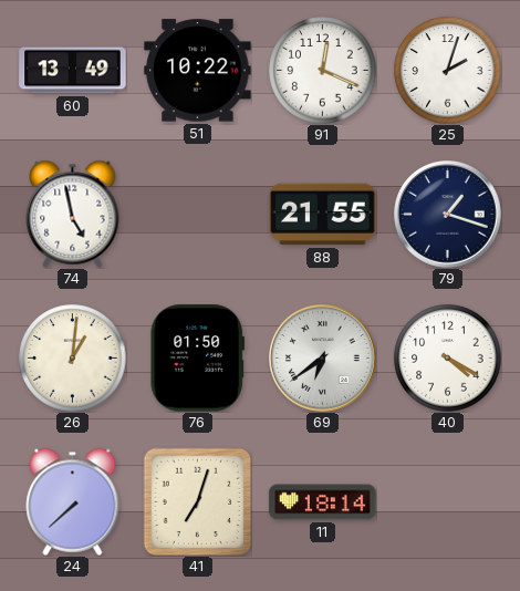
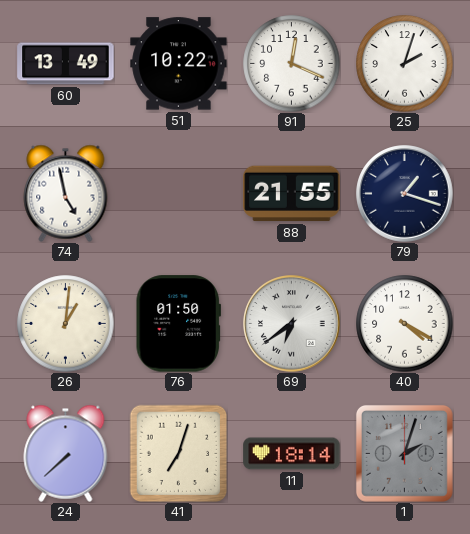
1: none -> 2:03
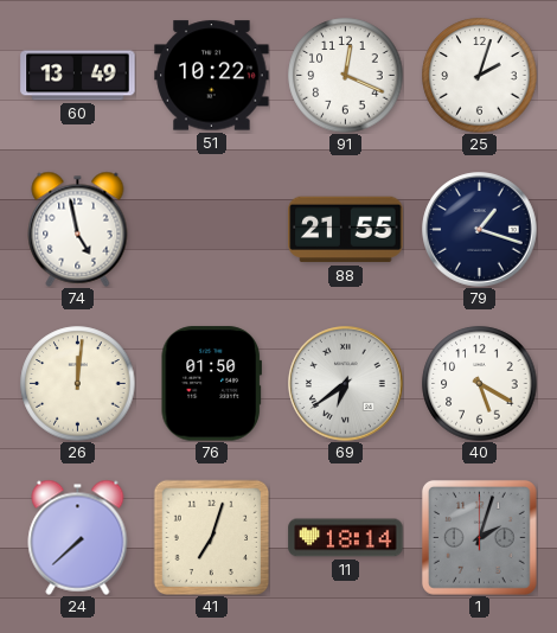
26: 1:01 -> 12:01
40: 4:20 -> 5:20
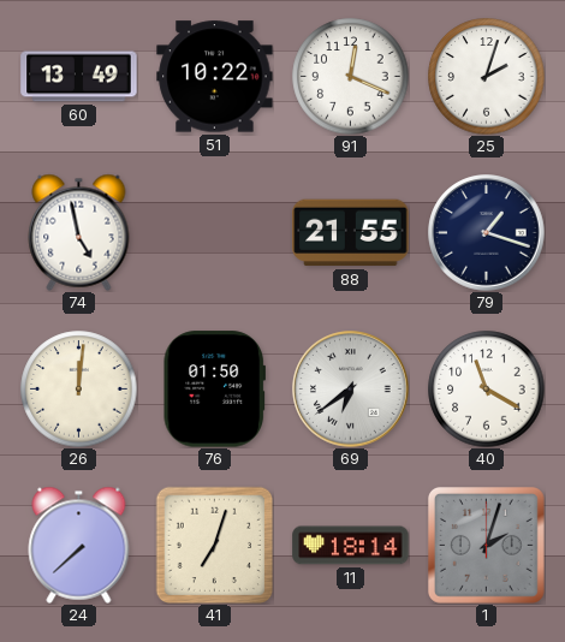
40: 5:20 -> 11:20
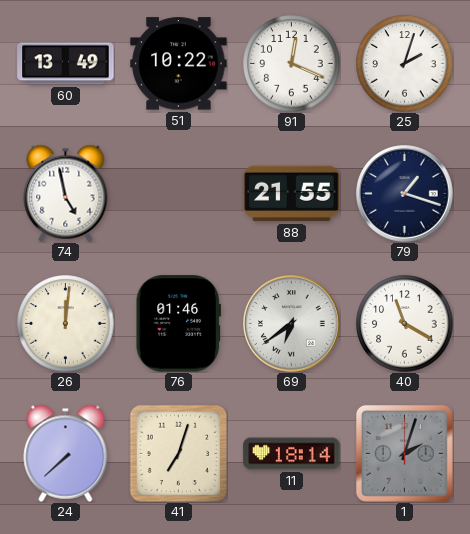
76: 01:50 -> 01:46
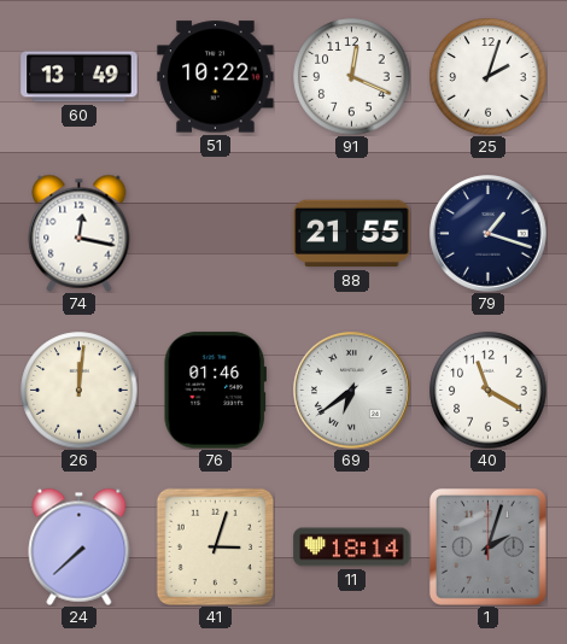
74: 4:58 -> 12:17
41: 7:03 -> 3:03
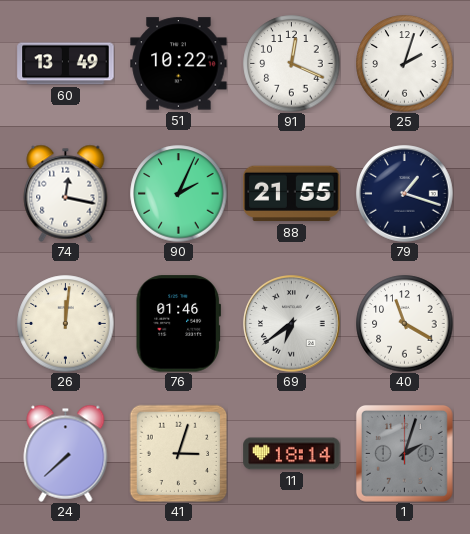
90: none -> 2:04
